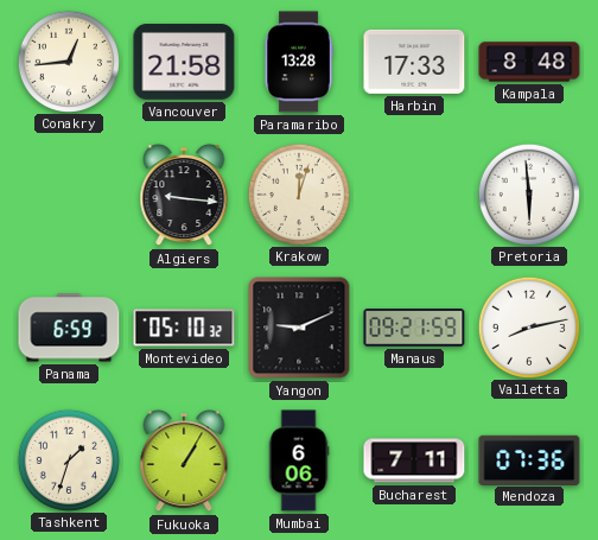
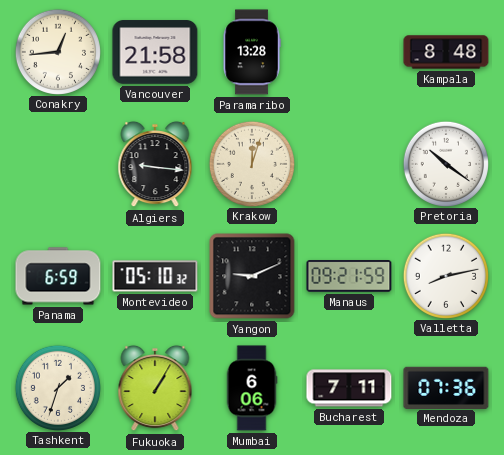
Harbin: 17:33 -> none
Pretoria: 5:59 -> 10:21
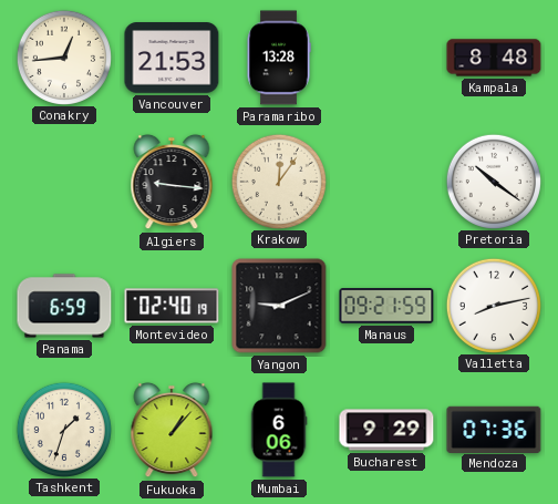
Vancouver: 21:58 -> 21:53
Krakow: 12:03 -> 12:06
Montevideo: 05:10 -> 02:40
Fukuoka: 1:05 -> 1:07
Bucharest: 7:11 -> 9:29
